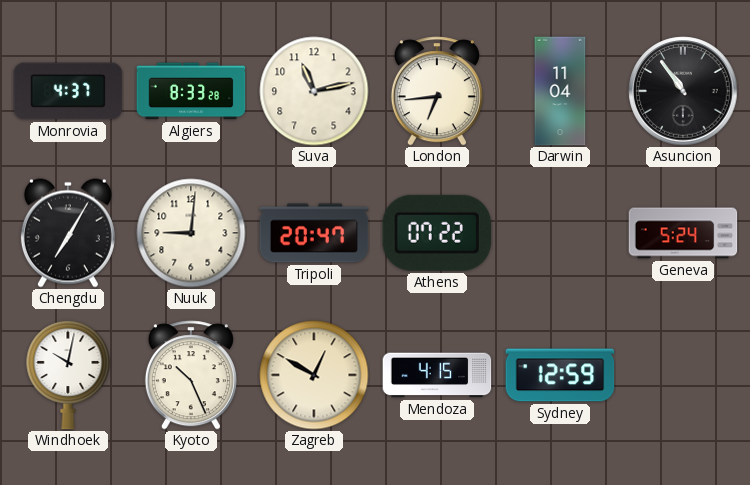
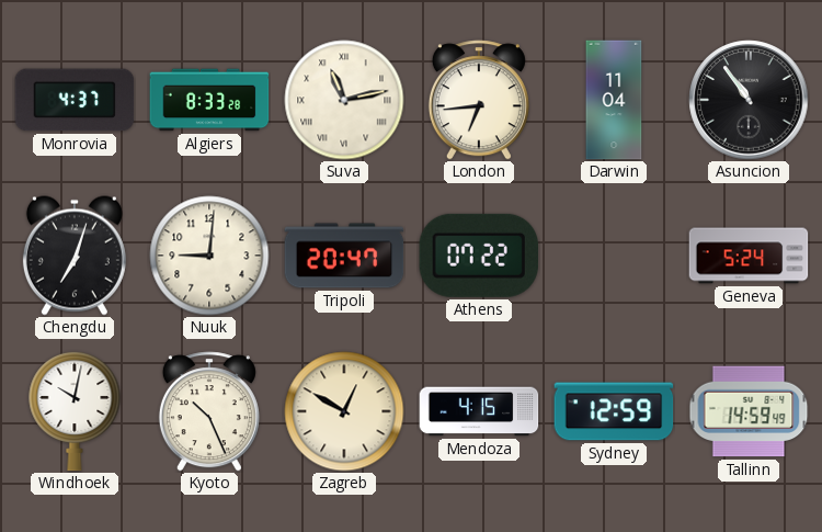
Suva numerals: Arabic -> Roman
Chengdu: 7:05 -> 7:03
Tallinn: none -> 14:59
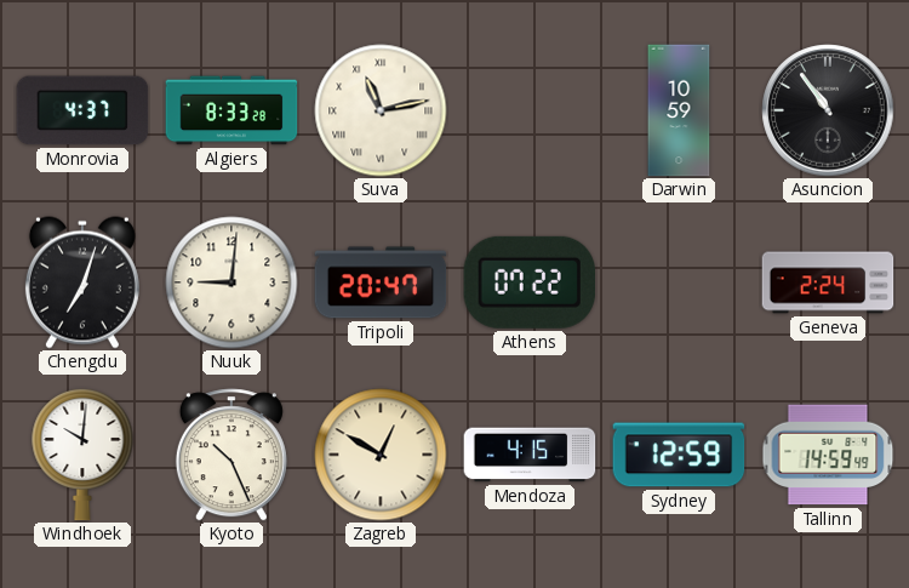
London: 6:44 -> none
Darwin: 11:04 -> 10:59
Geneva: 5:24 -> 2:24
Windhoek: 10:02 -> 10:01
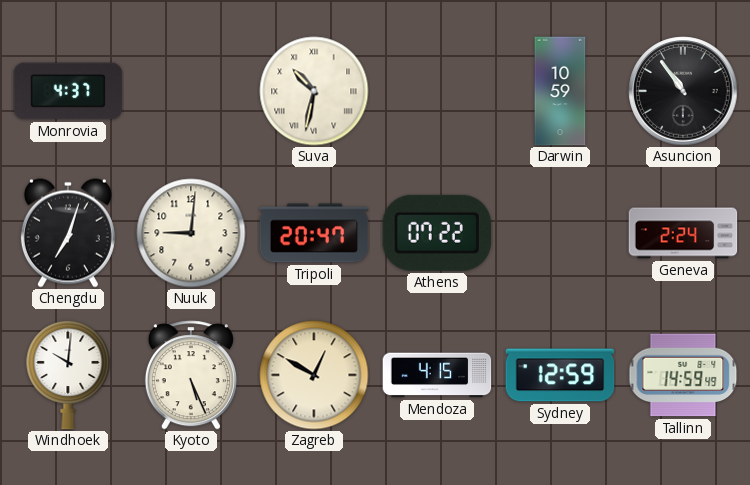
Algiers: 8:33 -> none
Suva: 11:13 -> 10:32
Kyoto: 10:26 -> 5:26
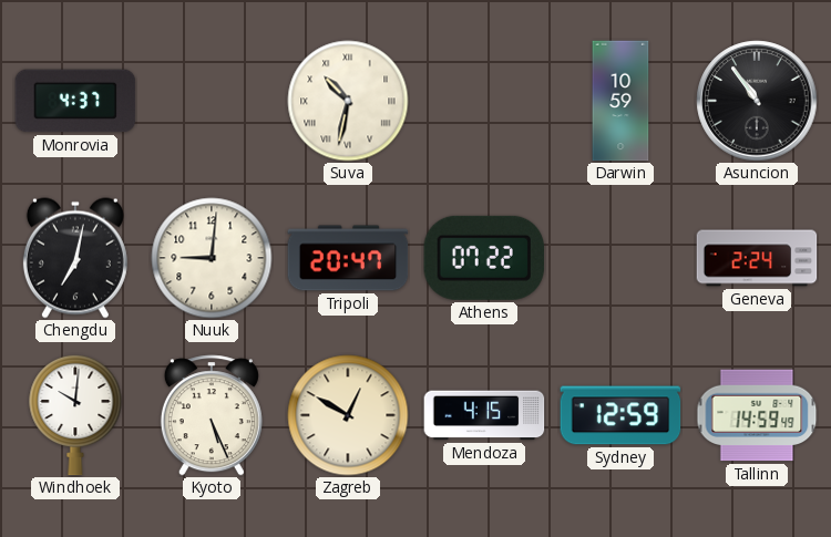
Chengdu: 7:03 -> 7:02
